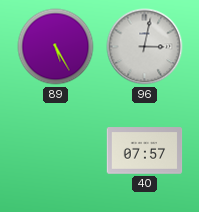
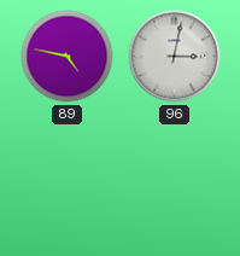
89: 5:25 -> 4:47
40: 07:57 -> none
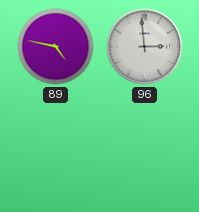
96: 3:02 -> 2:59
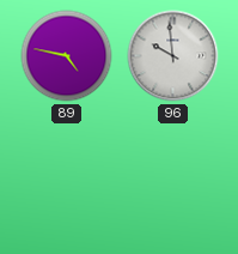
96: 2:59 -> 9:59
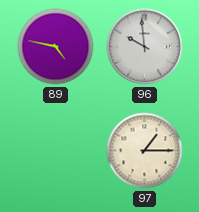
97: none -> 1:15
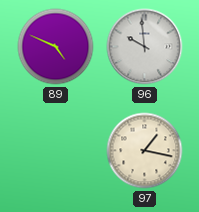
89: 4:47 -> 4:49
97: 1:15 -> 1:17
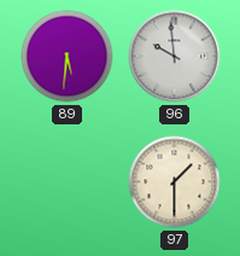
89: 4:49 -> 5:31
97: 1:17 -> 1:30
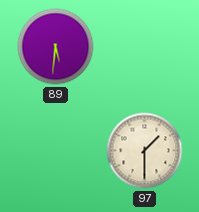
96: 9:59 -> none
